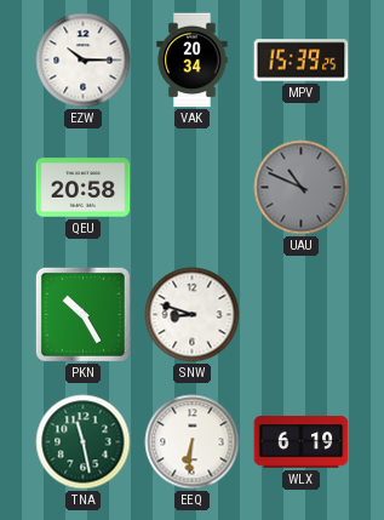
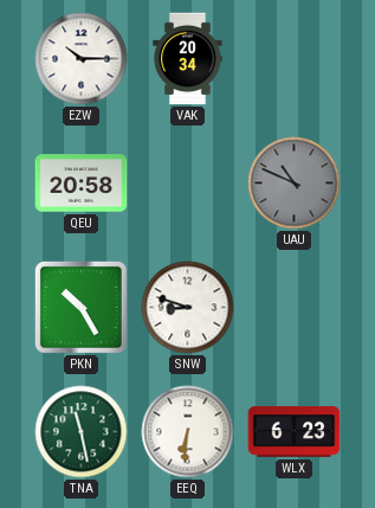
MPV: 15:39 -> none
WLX: 6:19 -> 6:23
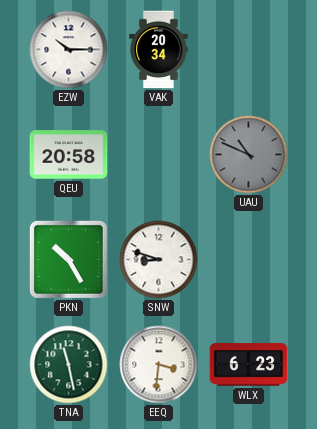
EEQ: 6:31 -> 3:31
